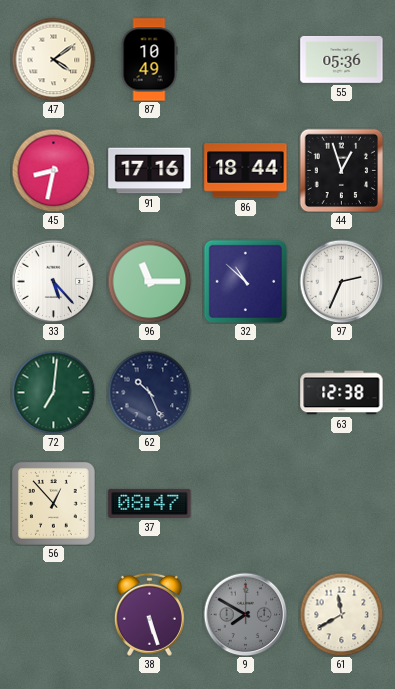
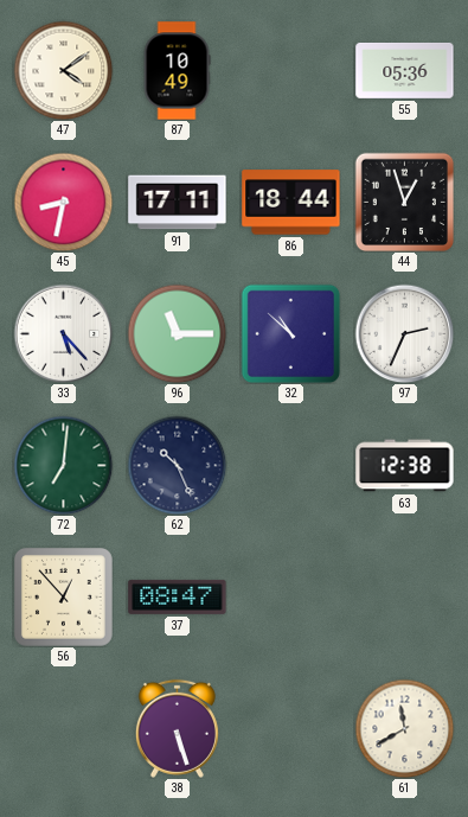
91: 17:16 -> 17:11
9: 7:50 -> none
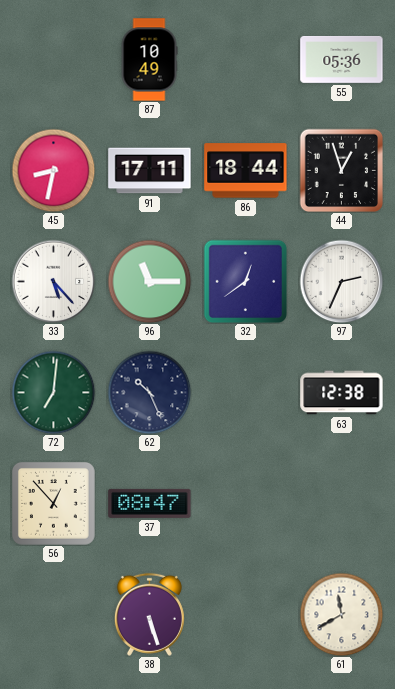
47: 4:09 -> none
32: 10:52 -> 12:39
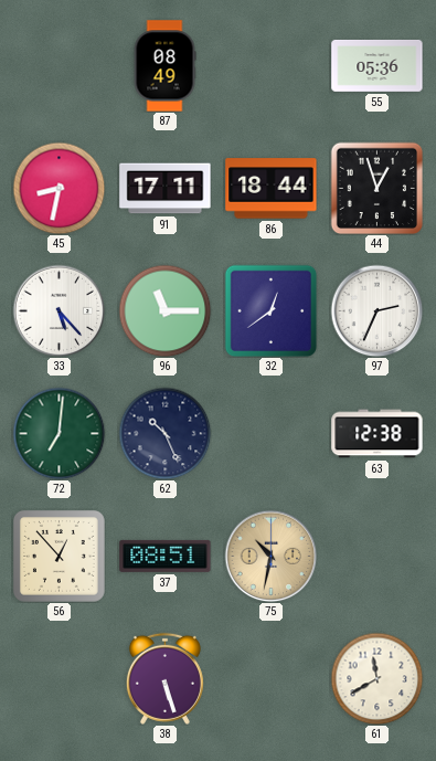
87: 10:49 -> 08:49
37: 08:47 -> 08:51
75: none -> 10:32
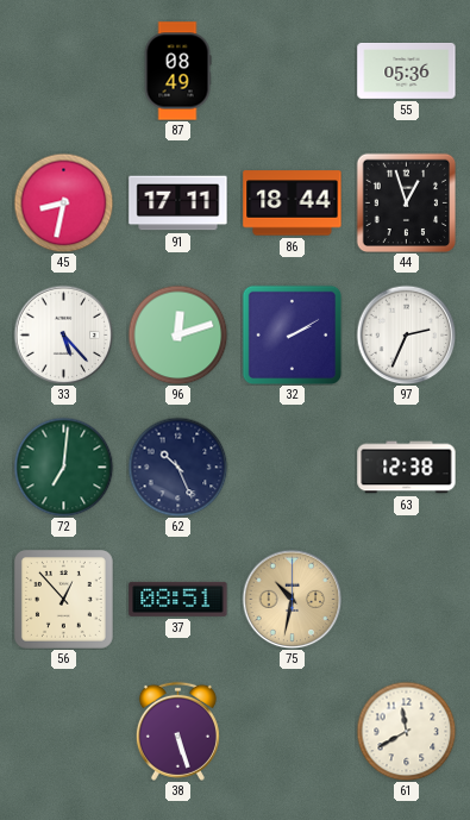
96: 11:15 -> 12:12
32: 12:39 -> 2:10
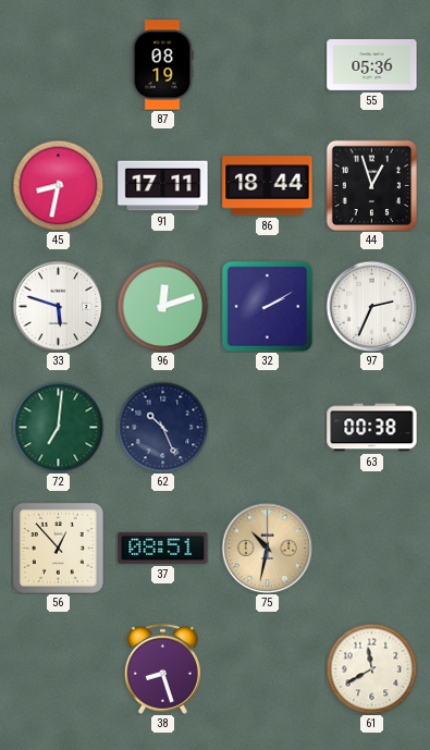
87: 08:49 -> 08:19
33: 5:23 -> 5:48
63: 12:38 -> 00:38
38: 5:27 -> 8:27
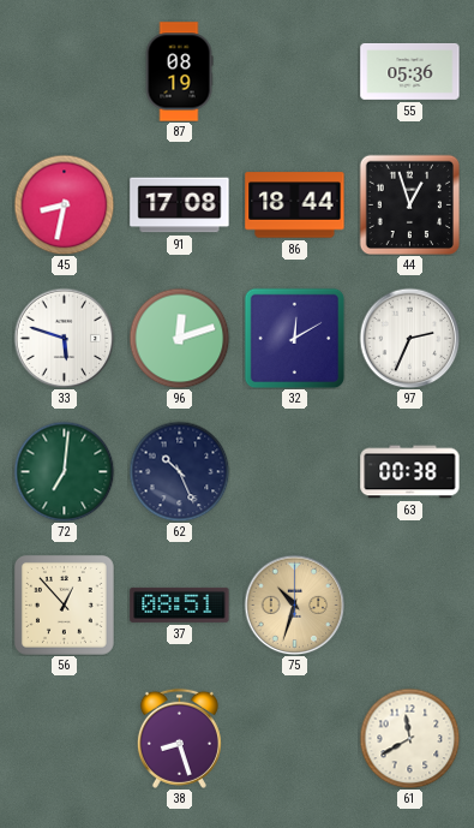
91: 17:11 -> 17:08
32: 2:10 -> 12:10
75: 10:32 -> 10:33
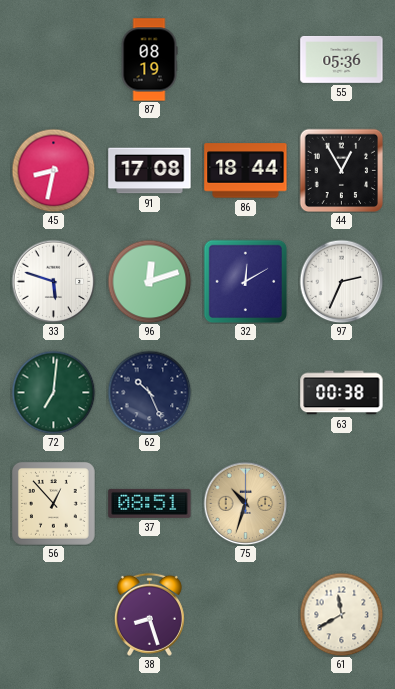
44: 12:57 -> 12:55
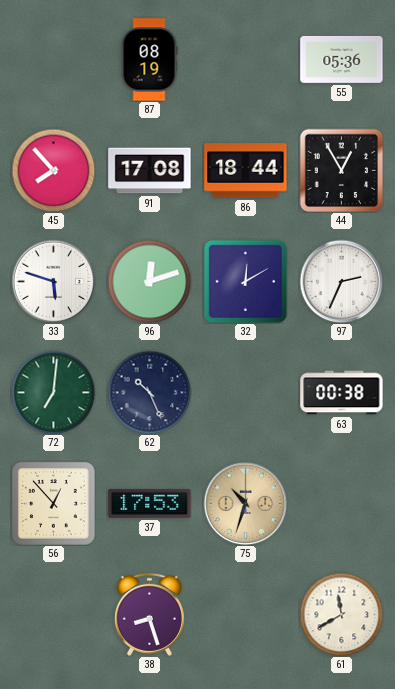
45: 8:32 -> 7:53
37: 08:51 -> 17:53
